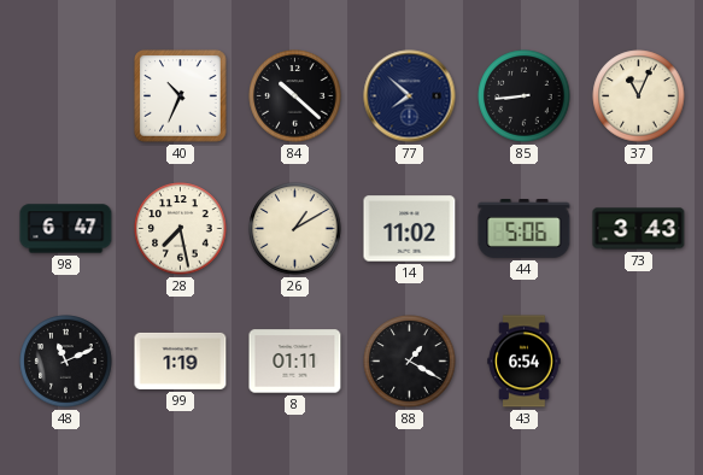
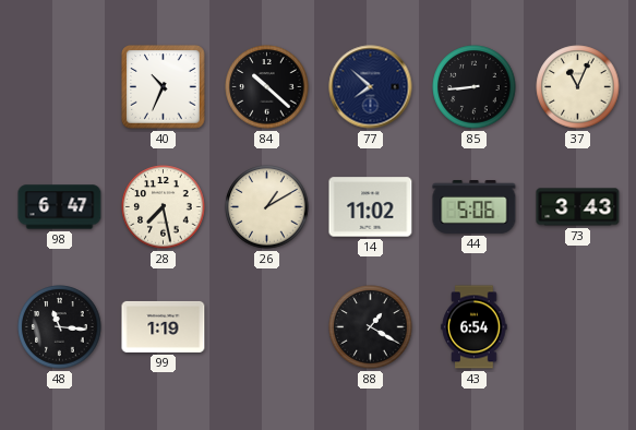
48: 11:11 -> 11:16
8: 01:11 -> none
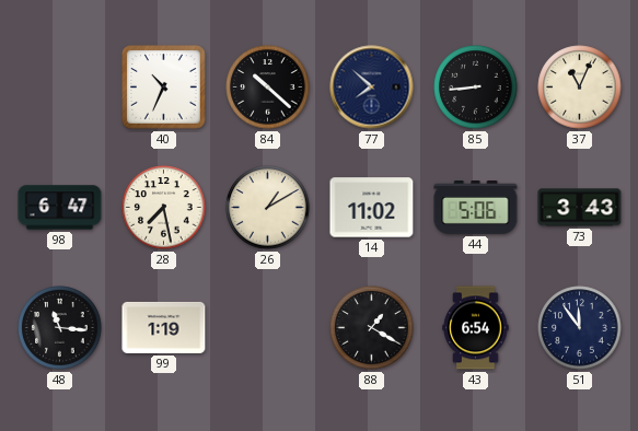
51: none -> 11:54
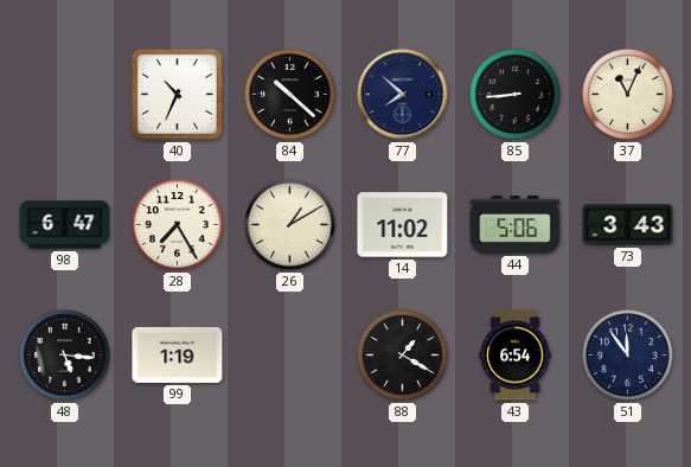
28: 7:28 -> 7:25
48: 11:16 -> 5:16
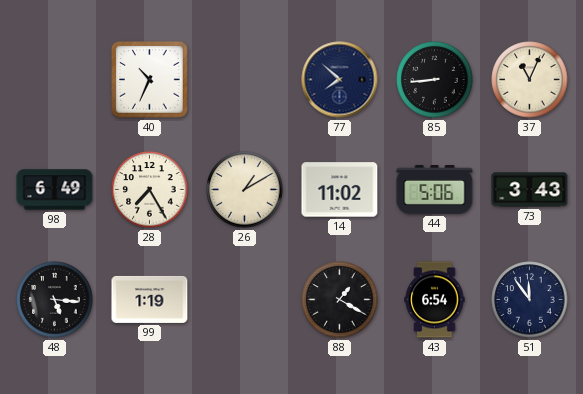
84: 10:22 -> none
98: 6:47 -> 6:49
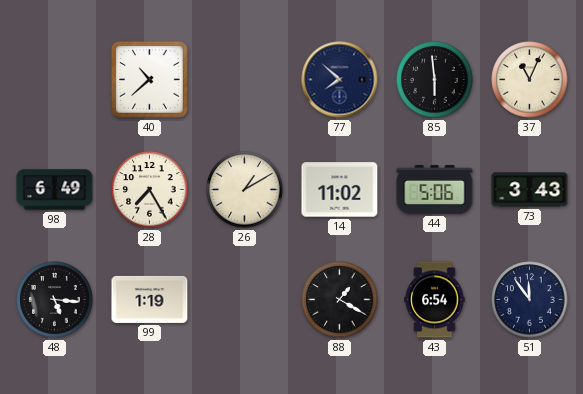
40: 10:34 -> 10:38
85: 8:44 -> 5:59
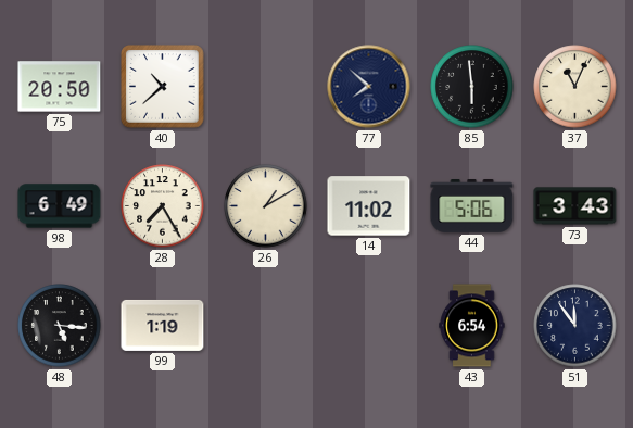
75: none -> 20:50
88: 1:20 -> none
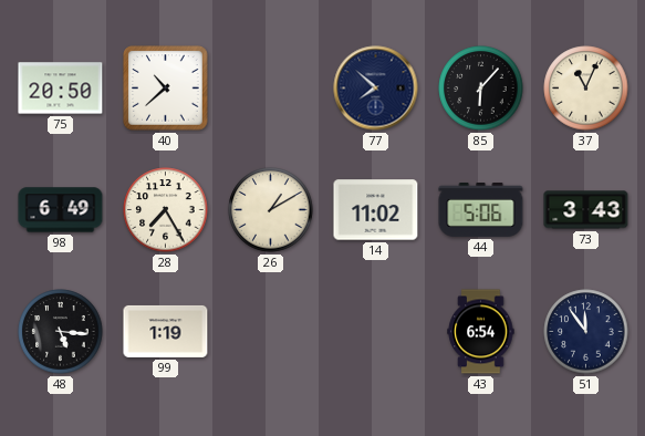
85: 5:59 -> 6:07
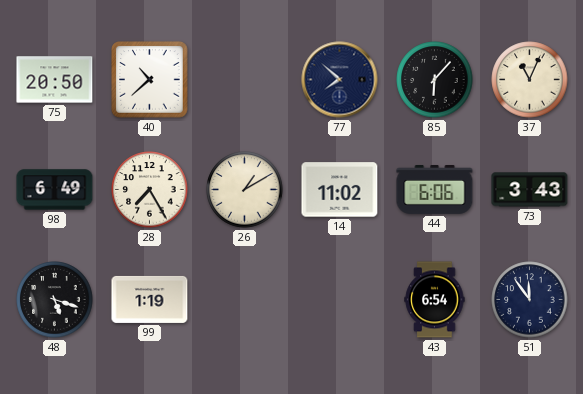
44: 5:06 -> 6:06
48: 5:16 -> 5:18
